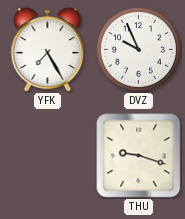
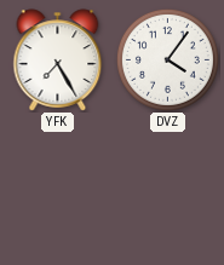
DVZ: 9:56 -> 4:06
THU: 9:18 -> none
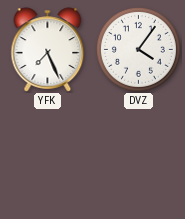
YFK: 7:25 -> 7:26
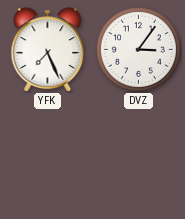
DVZ: 4:06 -> 3:06
